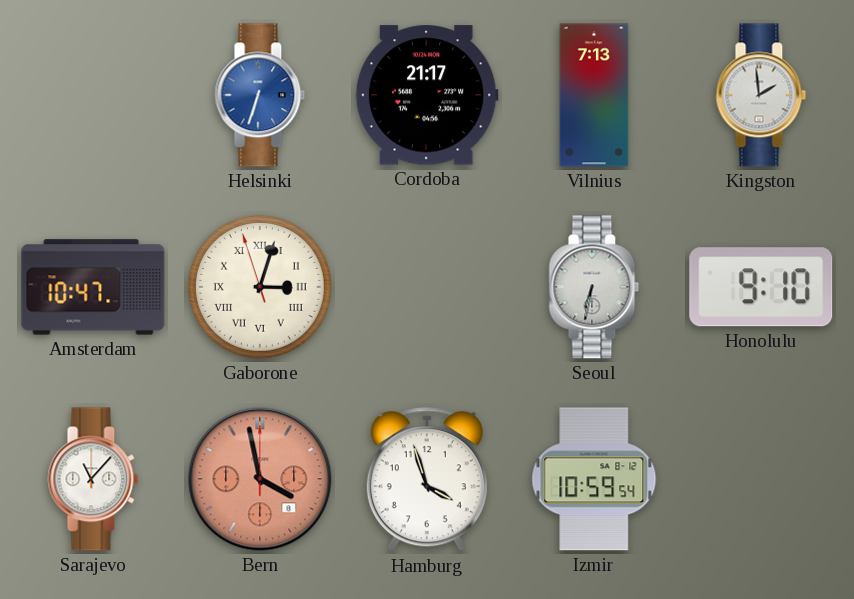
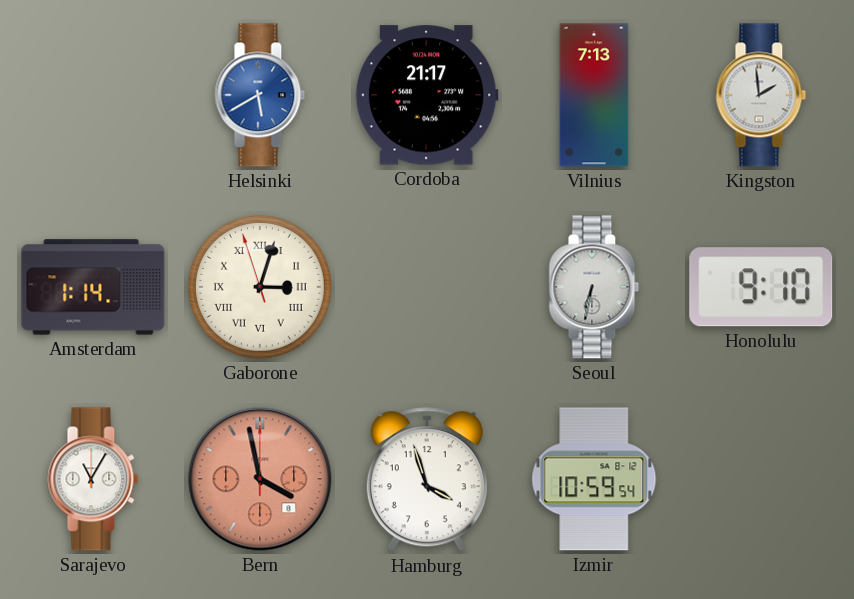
Helsinki: 6:33 -> 5:40
Amsterdam: 10:47 -> 1:14
Sarajevo: 11:07 -> 11:05
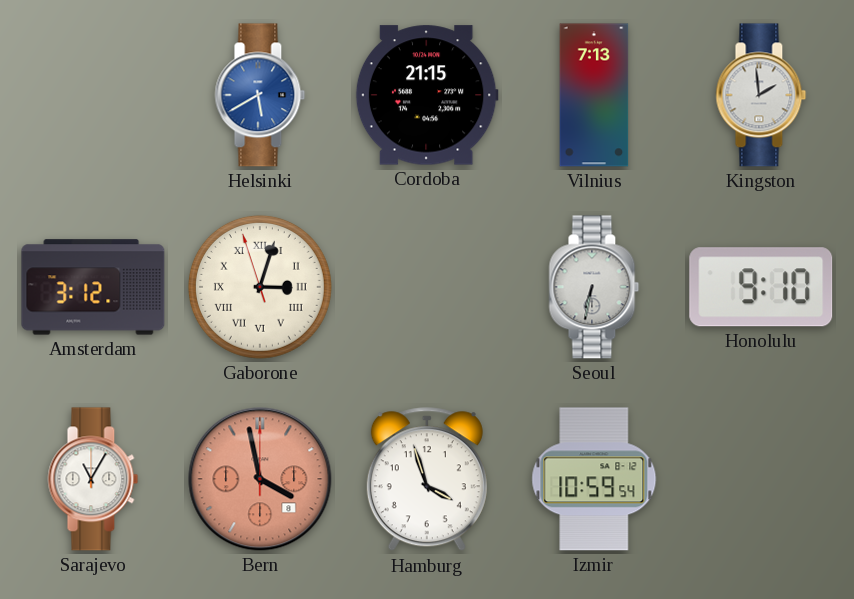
Cordoba: 21:17 -> 21:15
Amsterdam: 1:14 -> 3:12
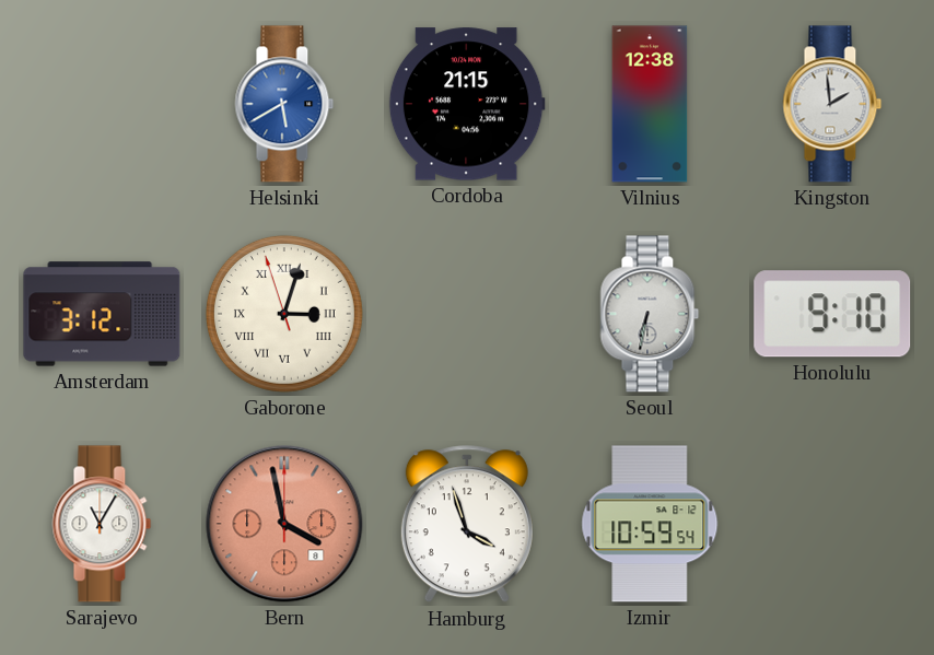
Vilnius: 7:13 -> 12:38
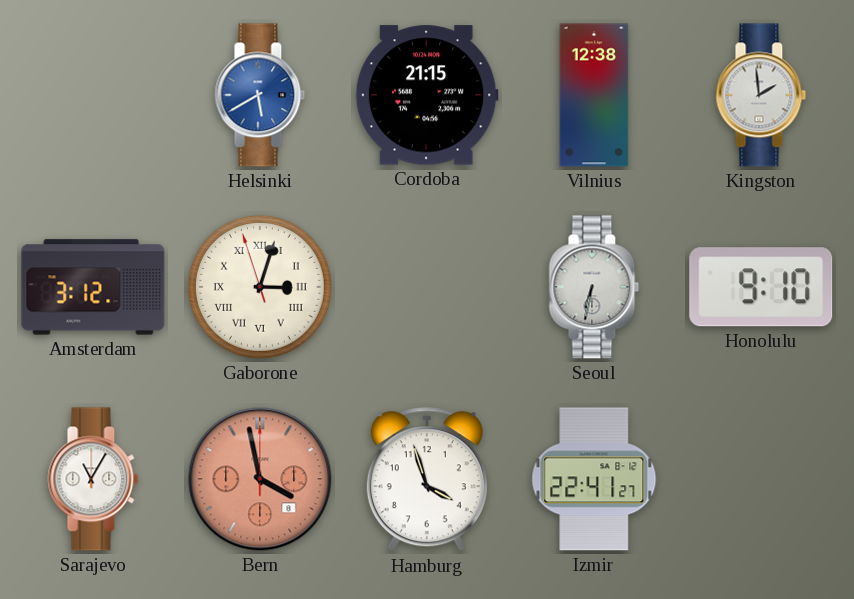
Izmir: 10:59 -> 22:41
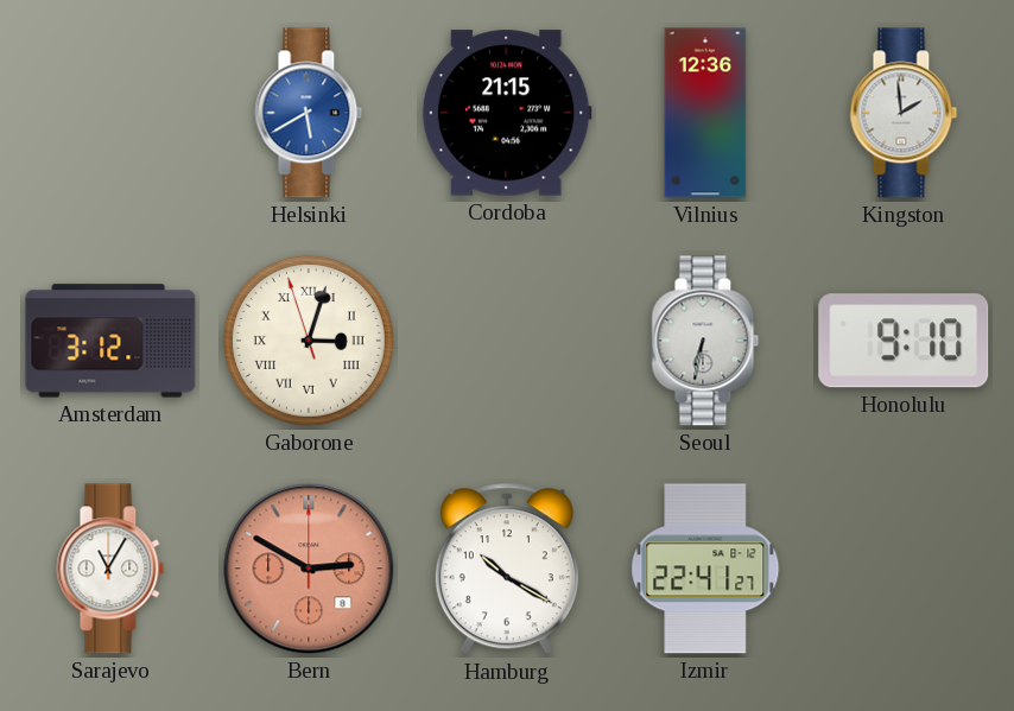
Vilnius: 12:38 -> 12:36
Bern: 3:58 -> 2:50
Hamburg: 3:57 -> 10:20
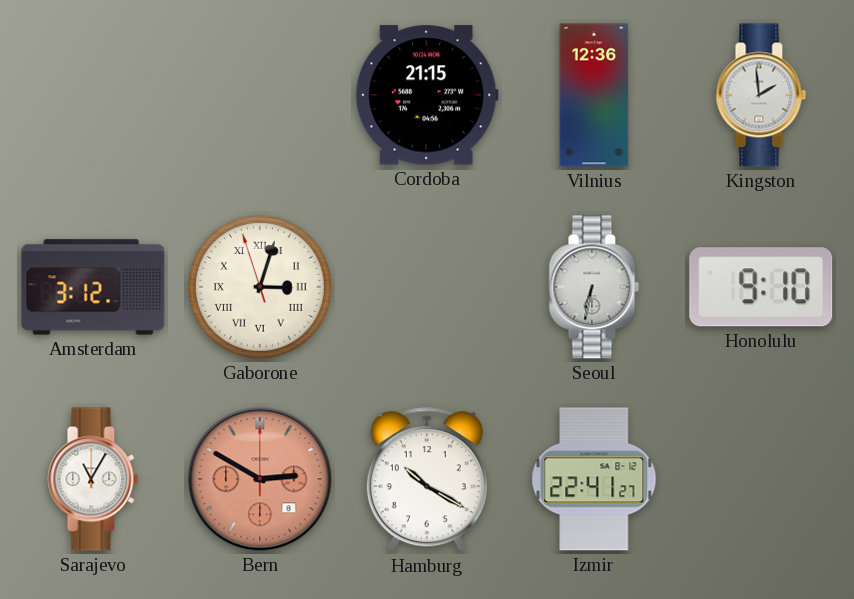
Helsinki: 5:40 -> none
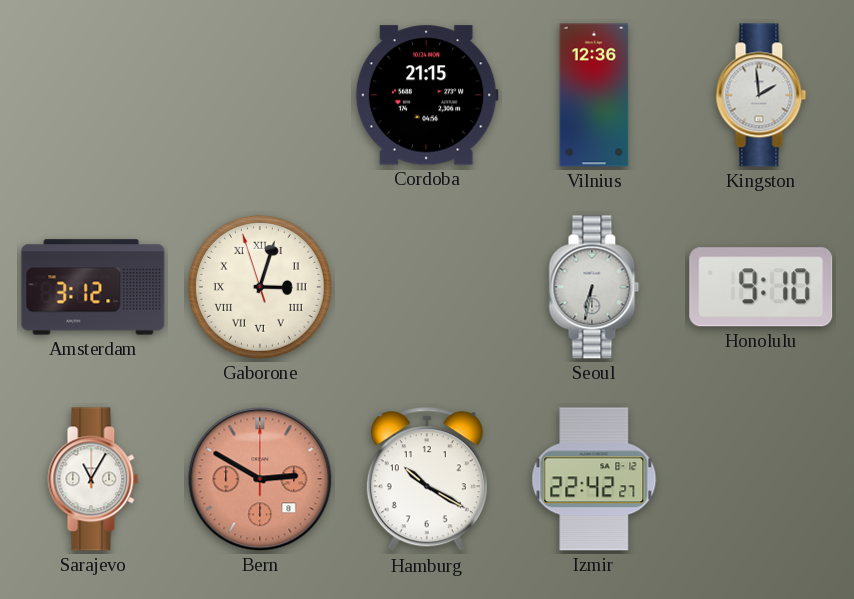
Izmir: 22:41 -> 22:42
